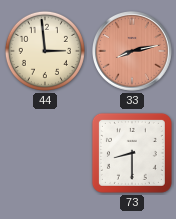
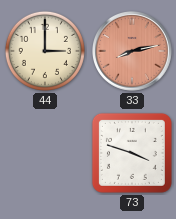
44: 2:59 -> 3:00
73: 8:30 -> 3:48
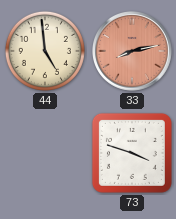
44: 3:00 -> 4:59
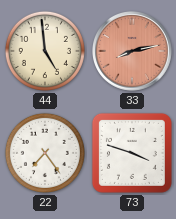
22: none -> 7:24
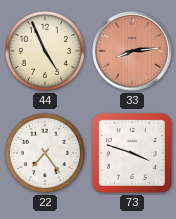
44: 4:59 -> 4:56
33: 8:13 -> 8:14
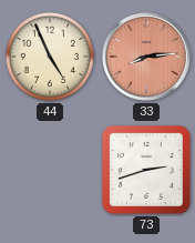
22: 7:24 -> none
73: 3:48 -> 2:42
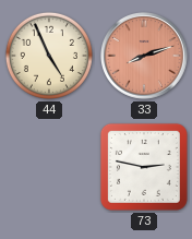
33: 8:14 -> 8:12
73: 2:42 -> 2:47
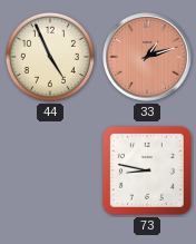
33: 8:12 -> 1:12
73: 2:47 -> 8:47
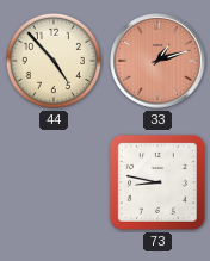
44: 4:56 -> 4:53
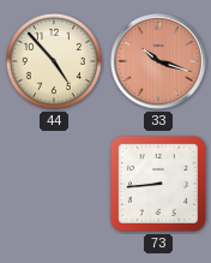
33: 1:12 -> 10:18
73: 8:47 -> 8:44
